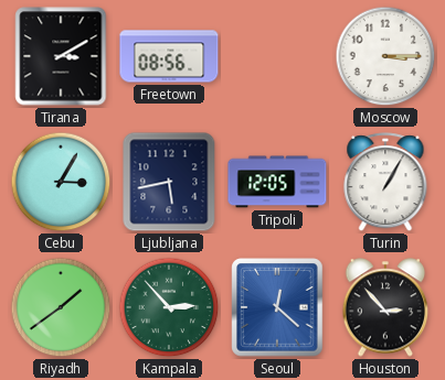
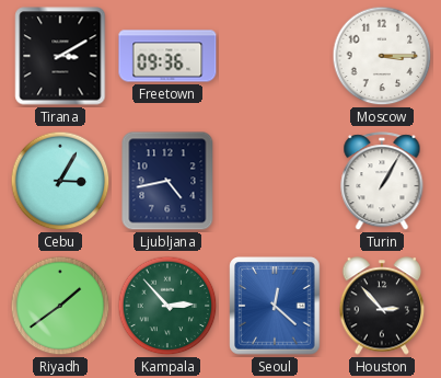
Freetown: 08:56 -> 09:36
Ljubljana: 5:43 -> 4:43
Tripoli: 12:05 -> none
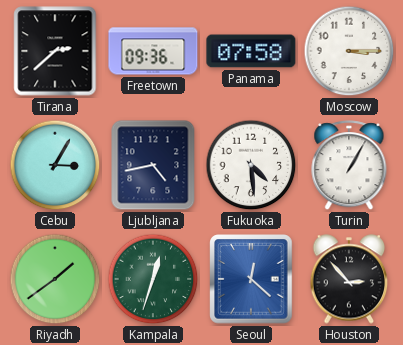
Tirana: 3:10 -> 2:38
Panama: none -> 07:58
Fukuoka: none -> 4:29
Kampala: 2:53 -> 12:33
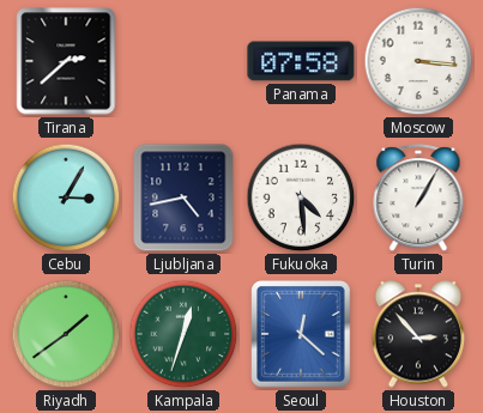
Freetown: 09:36 -> none
Moscow: 3:15 -> 3:16
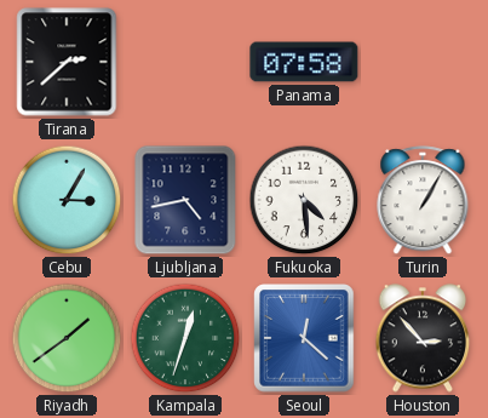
Moscow: 3:16 -> none
